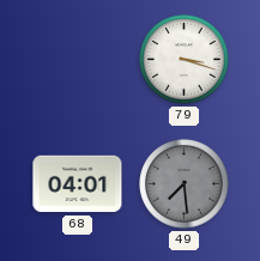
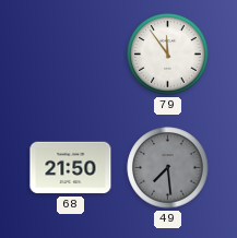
79: 3:18 -> 11:54
68: 04:01 -> 21:50
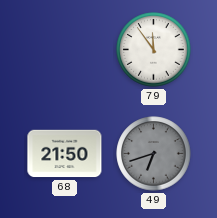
49: 7:29 -> 6:42
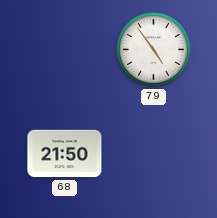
79: 11:54 -> 4:54
49: 6:42 -> none
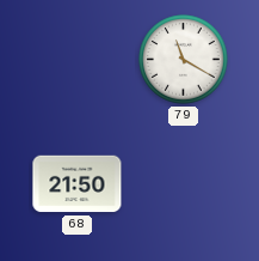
79: 4:54 -> 11:20
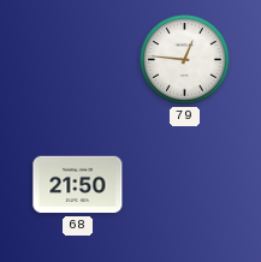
79: 11:20 -> 12:46
